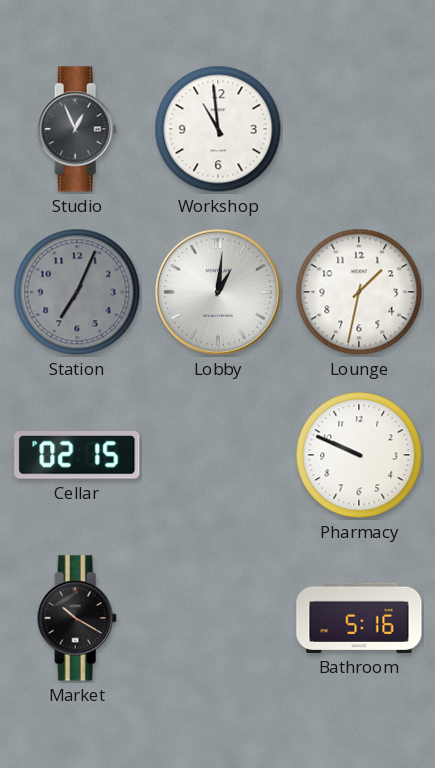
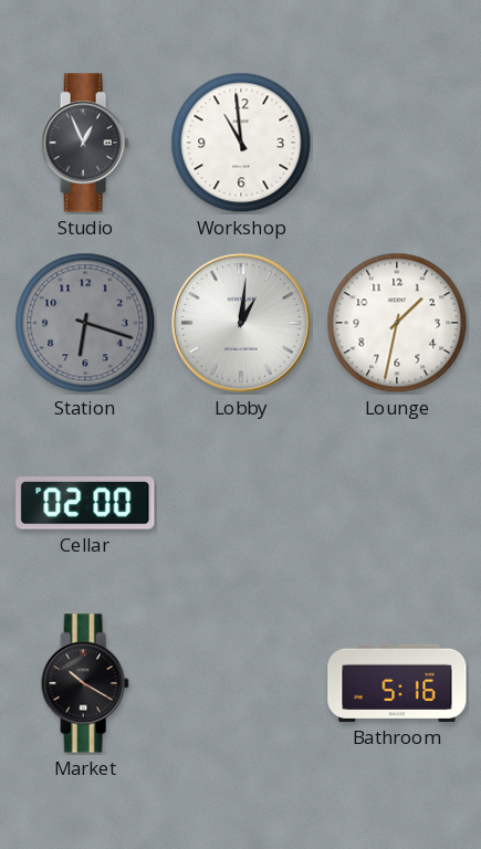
Station: 7:04 -> 6:18
Cellar: 02:15 -> 02:00
Pharmacy: 9:49 -> none
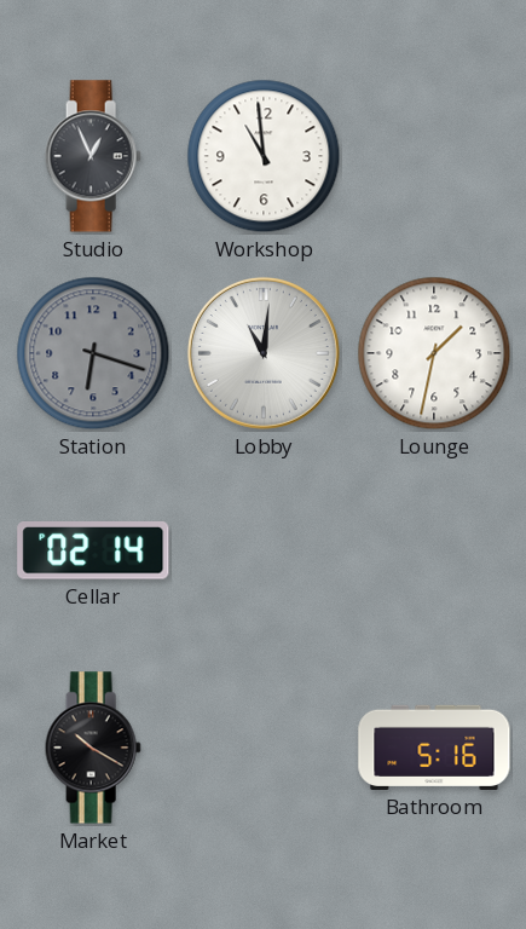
Lobby: 1:01 -> 11:01
Cellar: 02:00 -> 02:14
